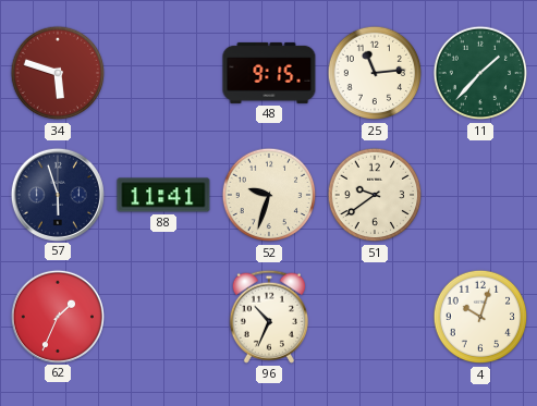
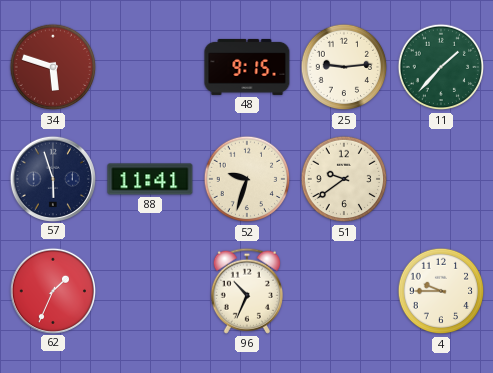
25: 11:14 -> 9:14
4: 10:03 -> 9:45
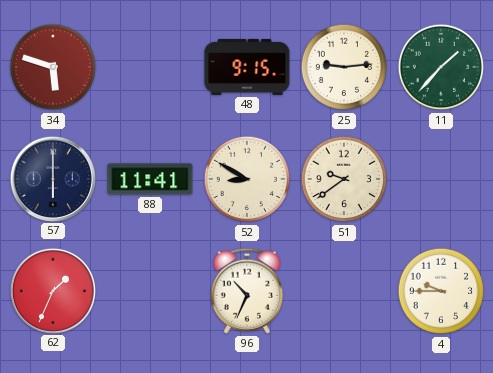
57: 5:57 -> 6:00
52: 9:33 -> 8:50
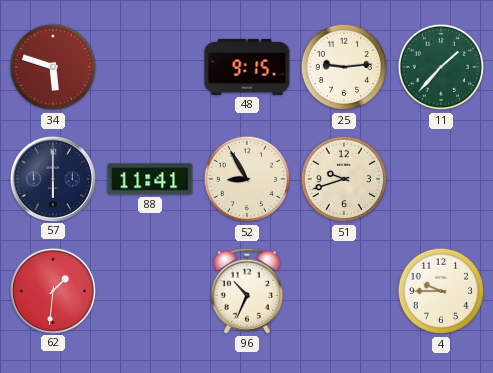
52: 8:50 -> 8:55
51: 9:39 -> 9:42
62: 1:34 -> 1:31
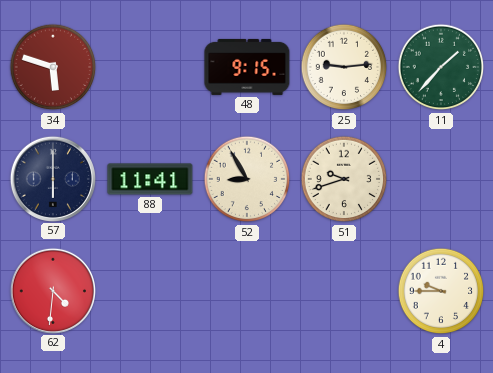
62: 1:31 -> 4:31
96: 10:34 -> none
